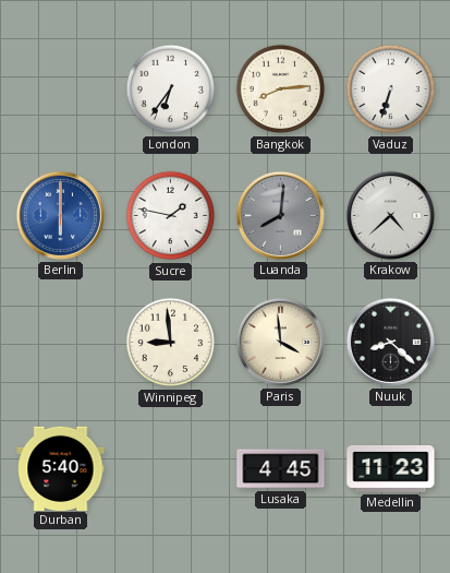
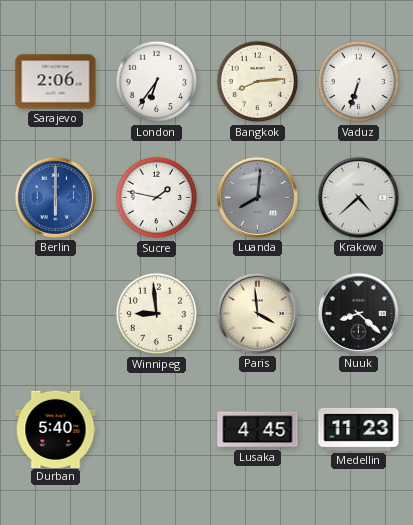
Sarajevo: none -> 2:06
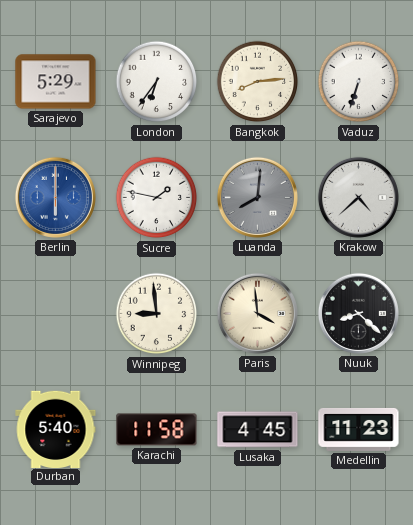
Sarajevo: 2:06 -> 5:29
Karachi: none -> 11:58
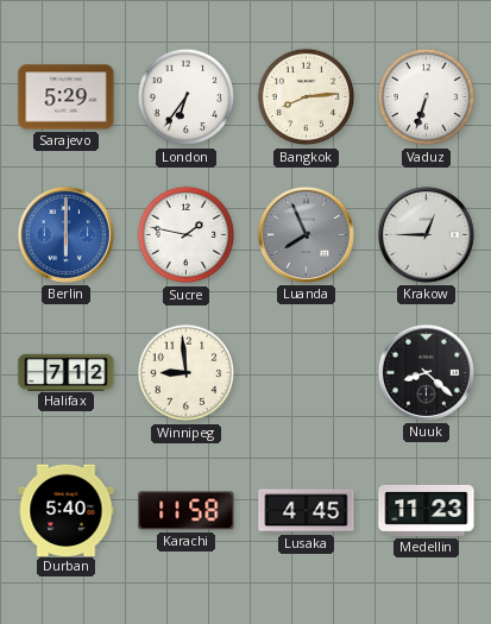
Luanda: 8:01 -> 7:56
Krakow: 4:38 -> 12:45
Halifax: none -> 7:12
Paris: 3:59 -> none
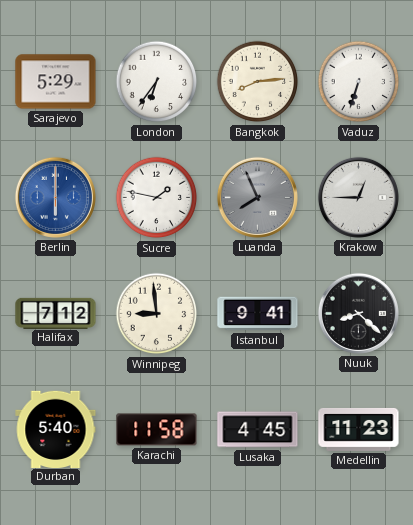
Istanbul: none -> 9:41
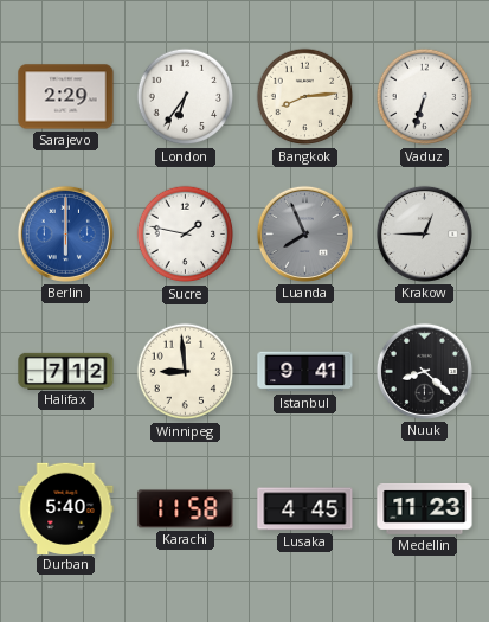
Sarajevo: 5:29 -> 2:29
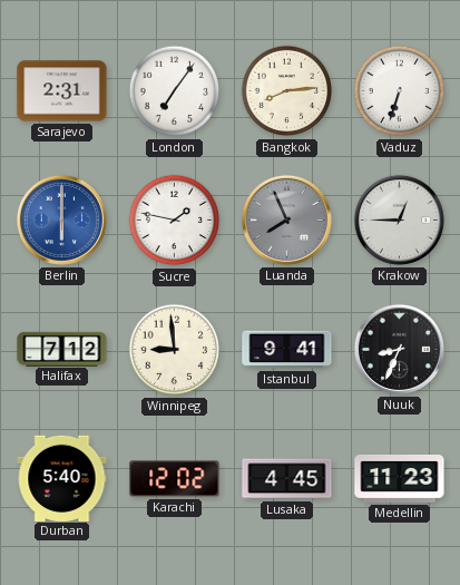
Sarajevo: 2:29 -> 2:31
London: 6:36 -> 7:06
Nuuk: 8:22 -> 8:34
Karachi: 11:58 -> 12:02
